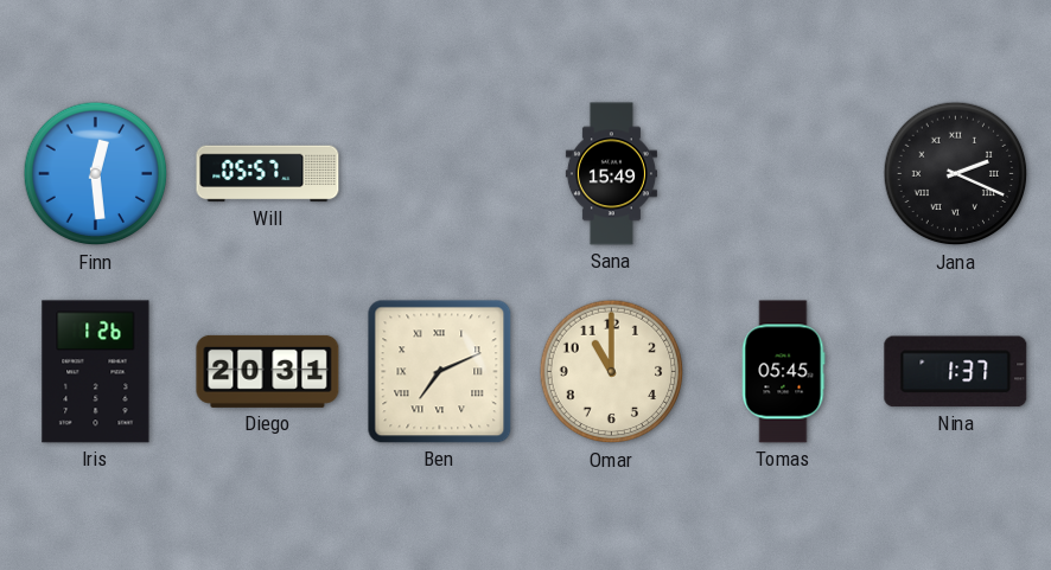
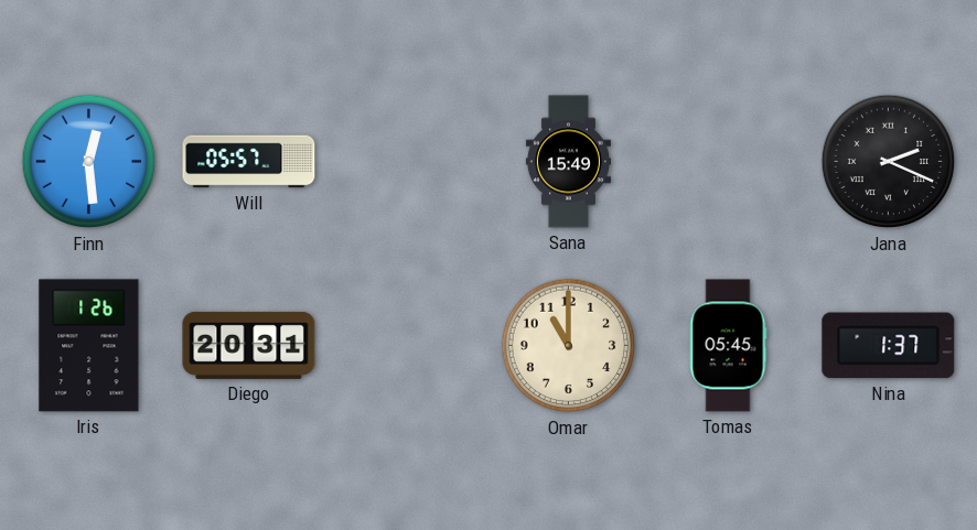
Ben: 7:11 -> none
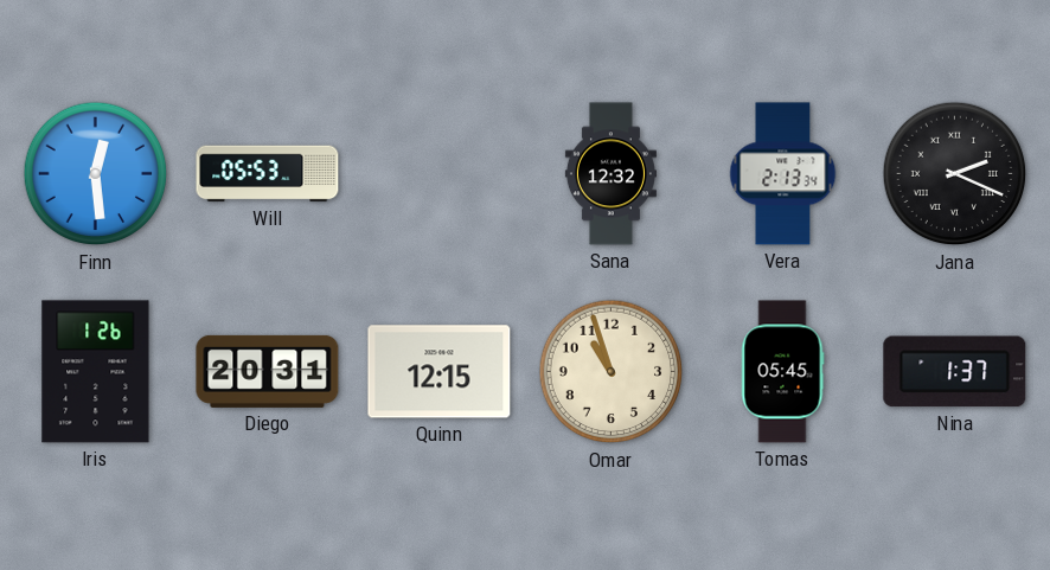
Will: 05:57 -> 05:53
Sana: 15:49 -> 12:32
Vera: none -> 2:13
Quinn: none -> 12:15
Omar: 11:00 -> 10:57
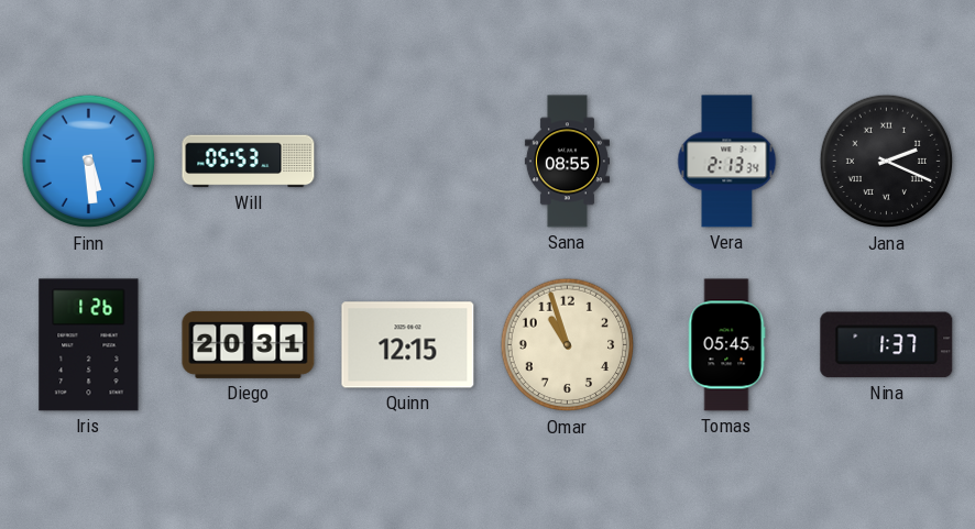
Finn: 12:29 -> 5:29
Sana: 12:32 -> 08:55
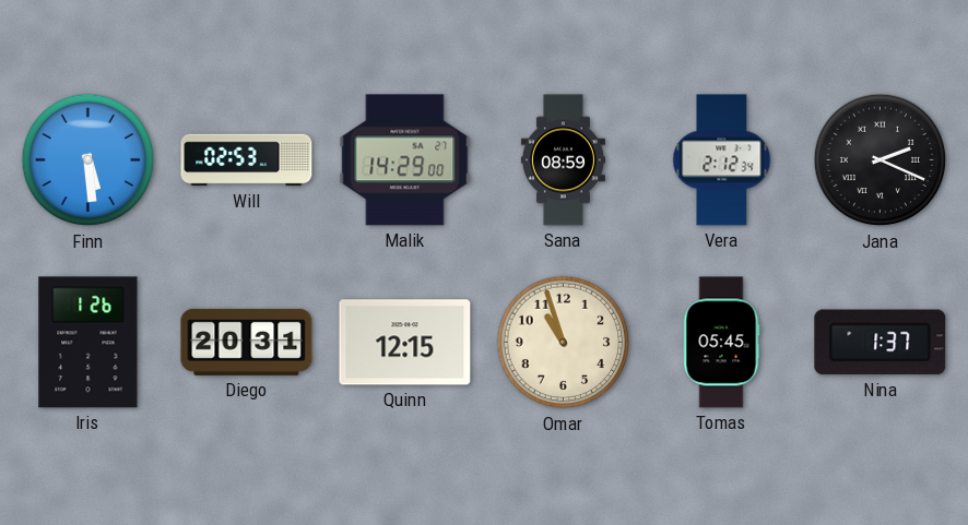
Will: 05:53 -> 02:53
Malik: none -> 14:29
Sana: 08:55 -> 08:59
Vera: 2:13 -> 2:12
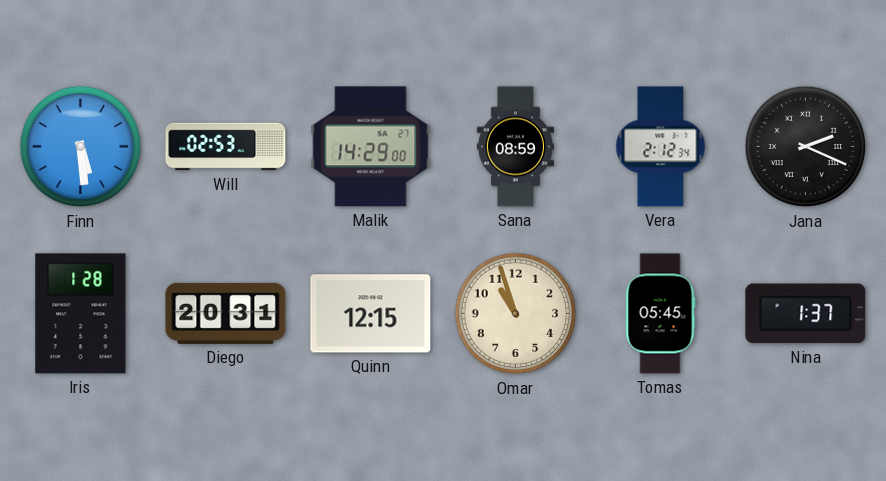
Iris: 1:26 -> 1:28
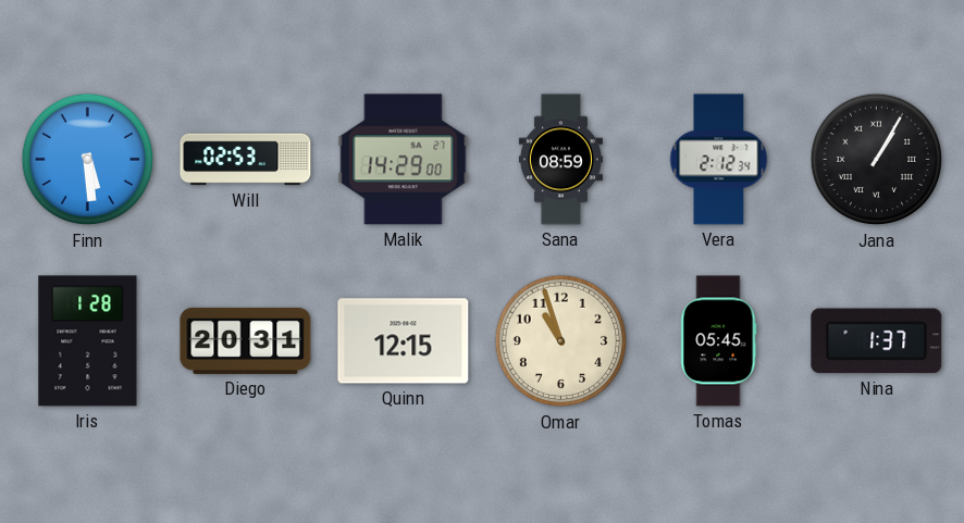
Jana: 2:19 -> 1:05
